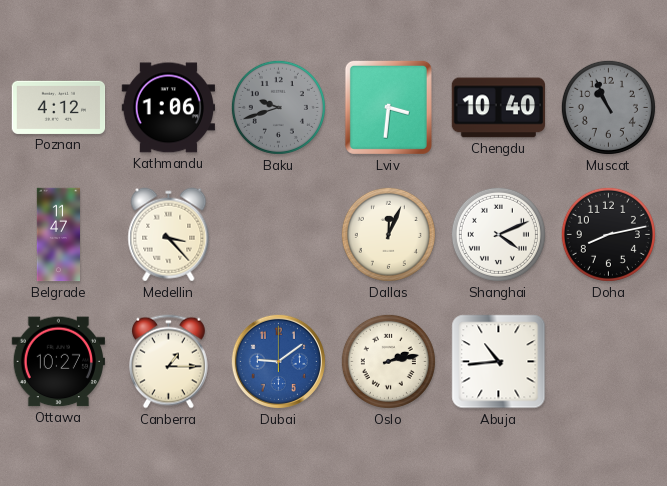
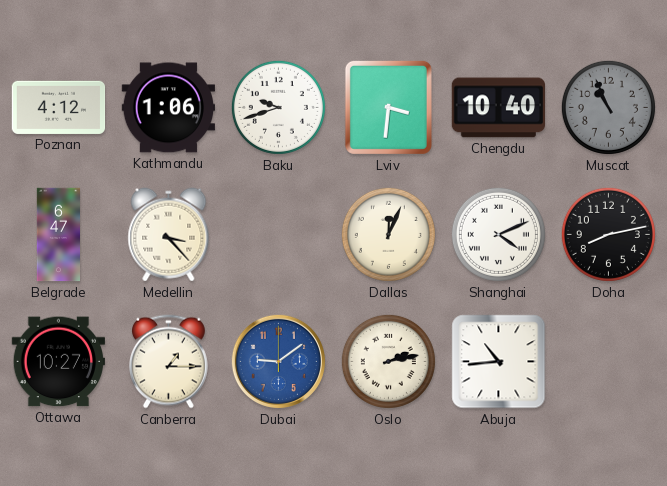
Baku dial: grey -> white
Belgrade: 11:47 -> 6:47
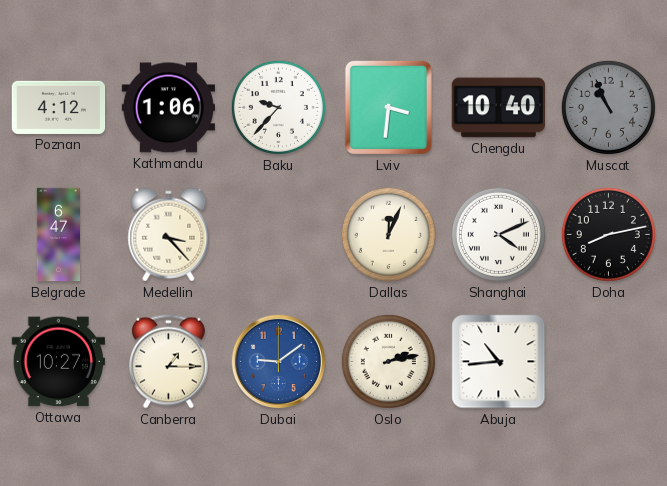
Baku: 9:42 -> 9:37
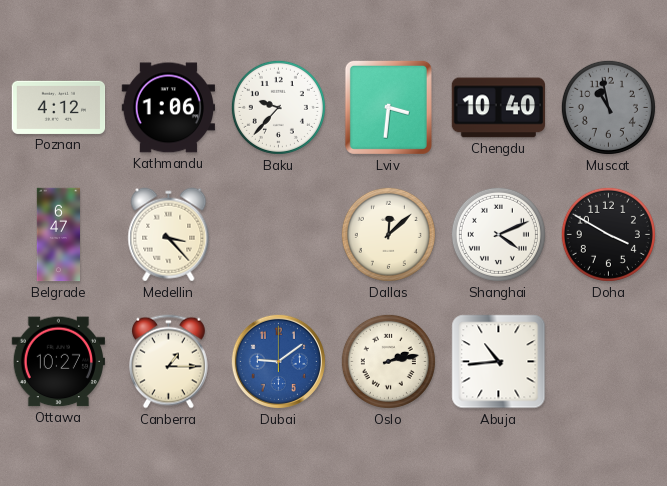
Muscat: 10:56 -> 10:58
Dallas: 12:04 -> 12:08
Doha: 8:13 -> 3:50
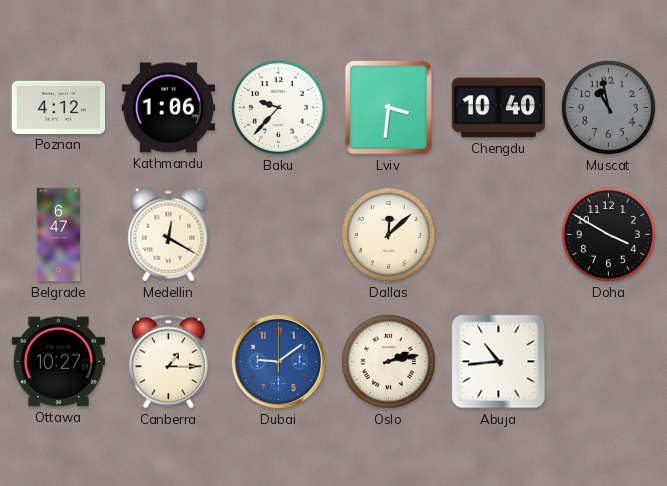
Medellin: 3:23 -> 12:20
Shanghai: 4:11 -> none
